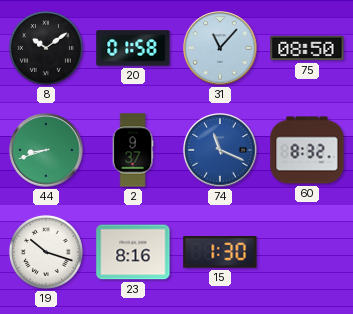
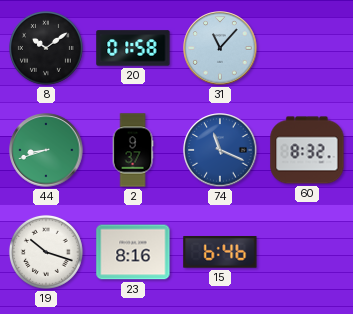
75: 08:50 -> none
15: 1:30 -> 6:46
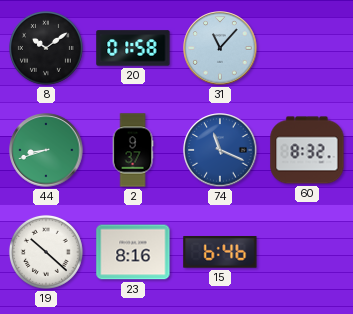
19: 10:18 -> 10:22
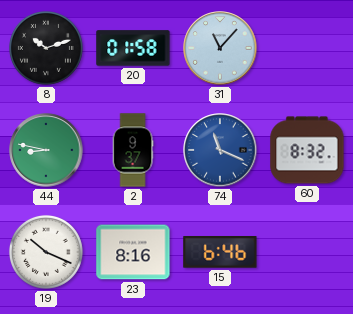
8: 10:09 -> 10:12
44: 8:42 -> 8:47
19: 10:22 -> 10:19
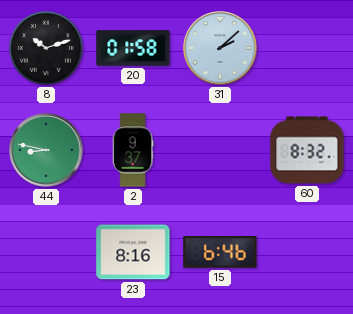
31: 11:07 -> 2:08
74: 11:19 -> none
19: 10:19 -> none
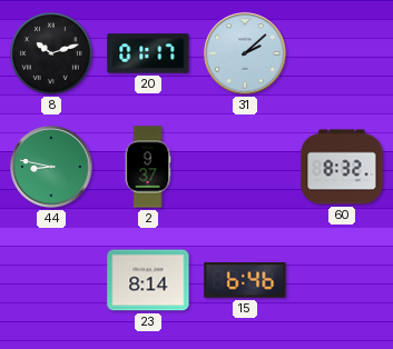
20: 01:58 -> 01:17
23: 8:16 -> 8:14
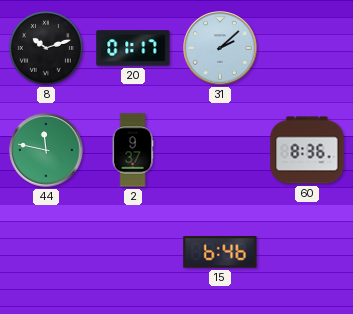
44: 8:47 -> 11:47
60: 8:32 -> 8:36
23: 8:14 -> none
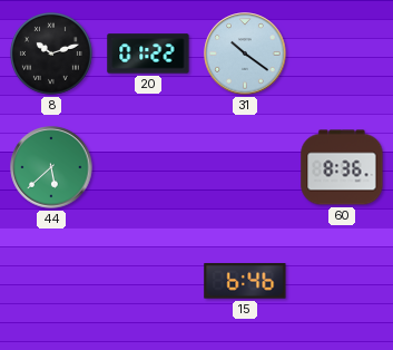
20: 01:17 -> 01:22
31: 2:08 -> 10:21
44: 11:47 -> 5:38
2: 9:37 -> none
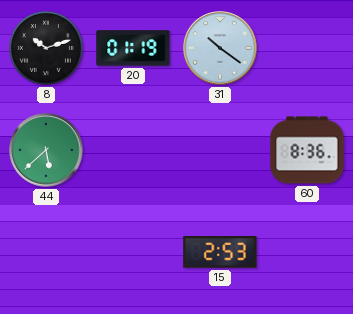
20: 01:22 -> 01:19
15: 6:46 -> 2:53
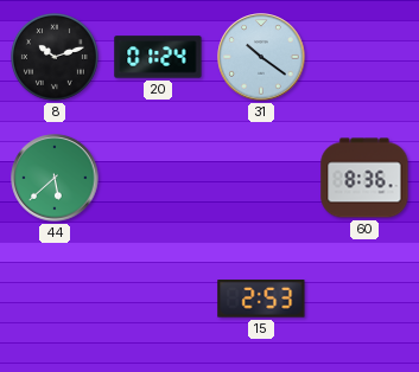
20: 01:19 -> 01:24
